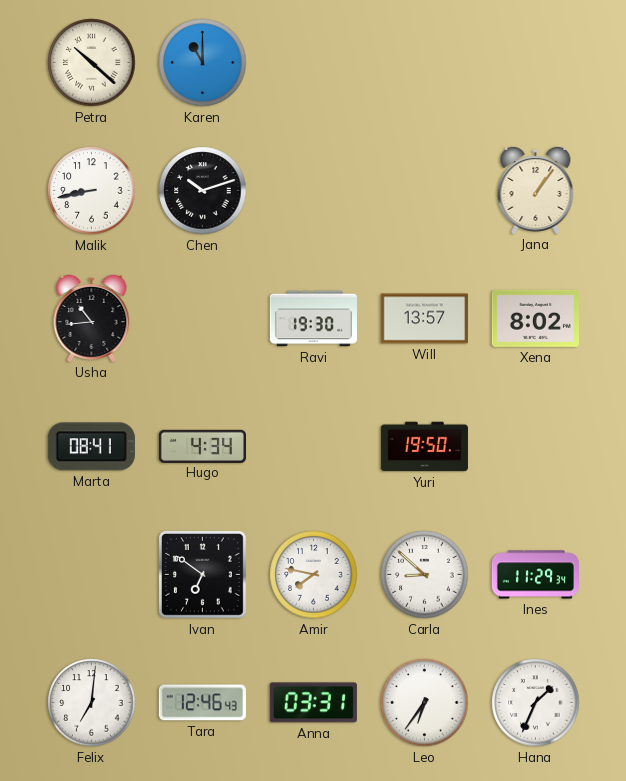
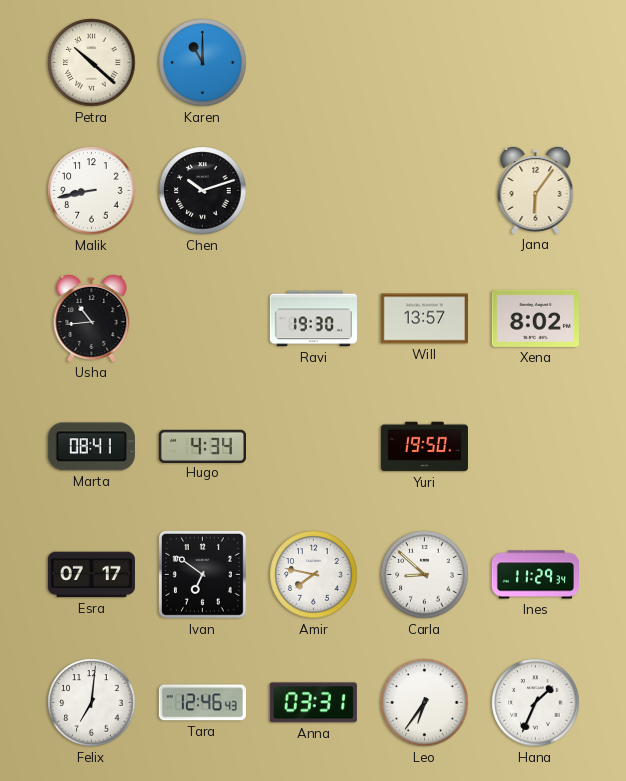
Jana: 1:06 -> 6:06
Esra: none -> 07:17
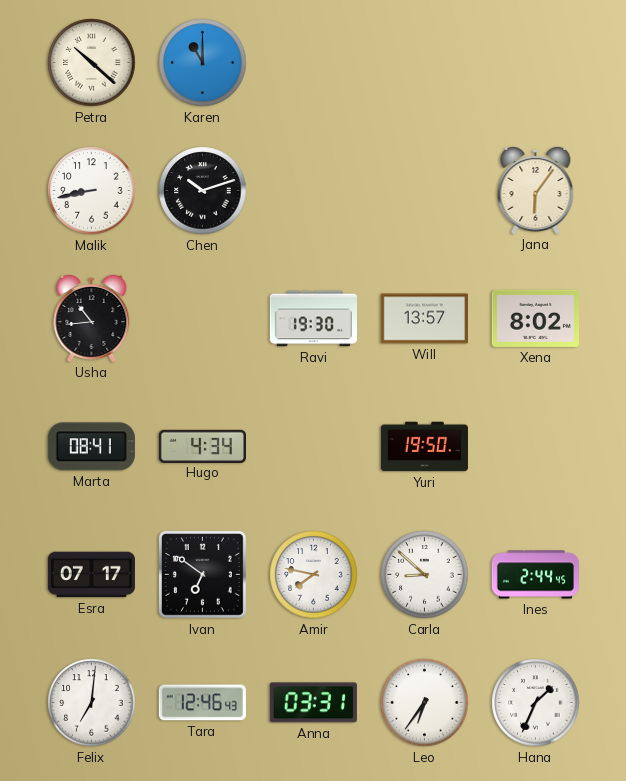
Ines: 11:29 -> 2:44
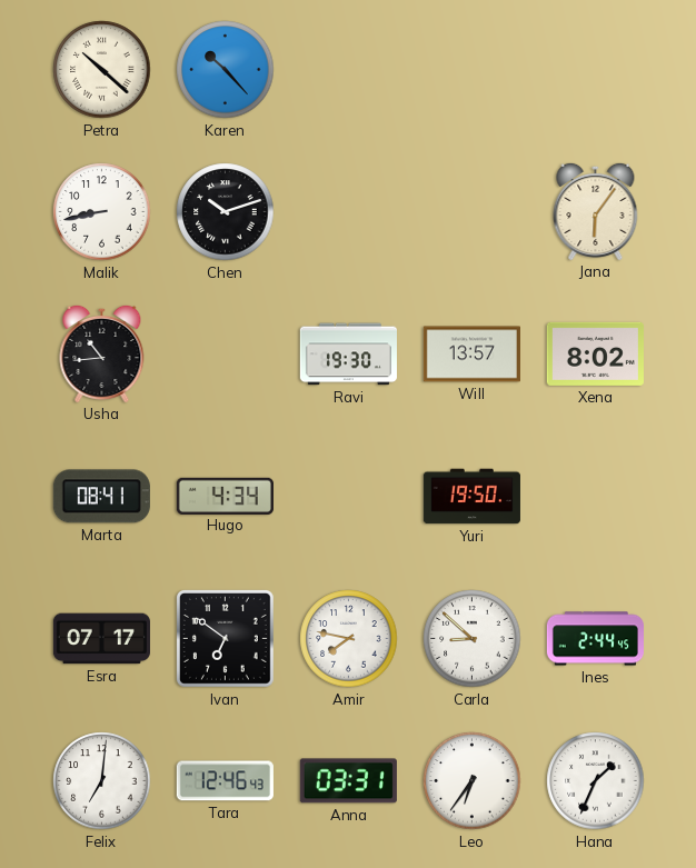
Karen: 11:00 -> 10:23
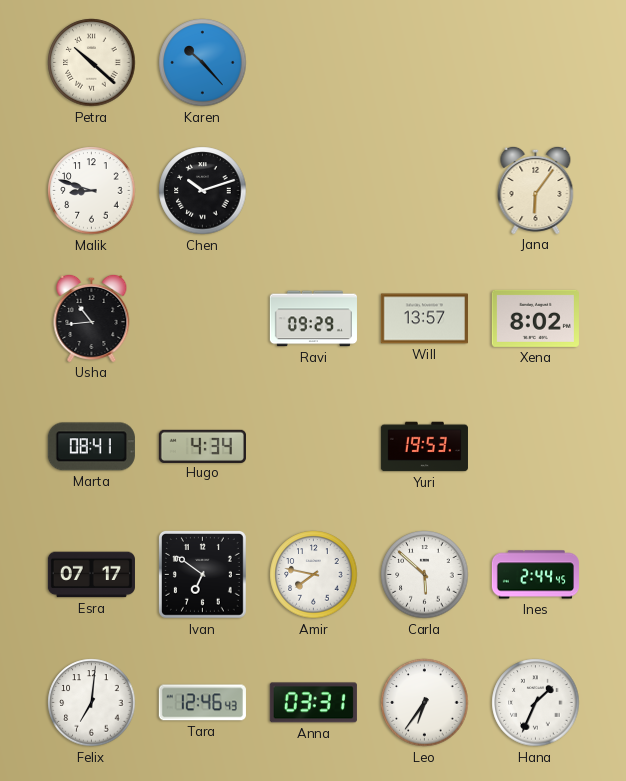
Malik: 8:43 -> 8:48
Ravi: 19:30 -> 09:29
Yuri: 19:50 -> 19:53
Carla: 8:52 -> 5:52
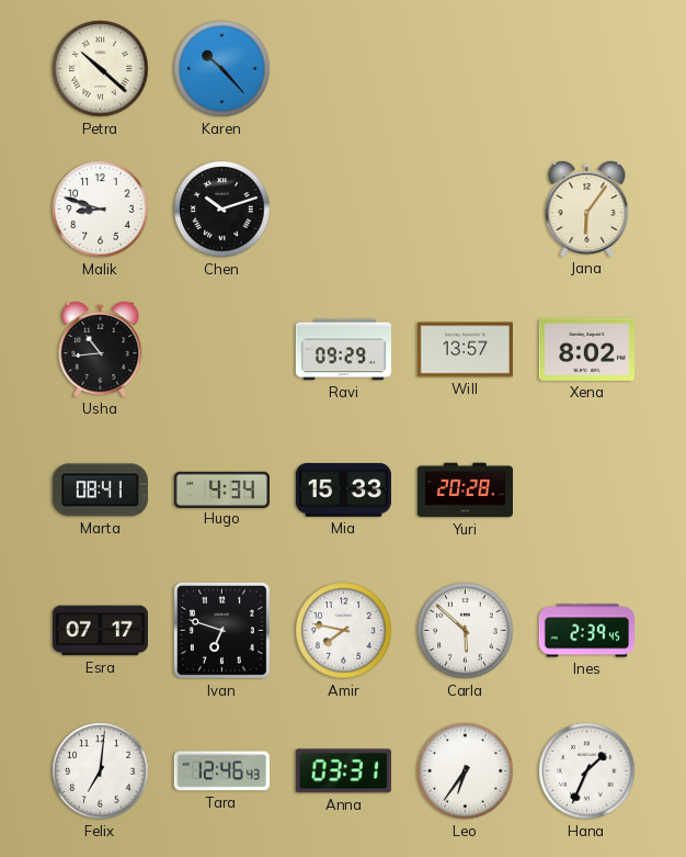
Mia: none -> 15:33
Yuri: 19:53 -> 20:28
Ivan: 6:51 -> 6:48
Ines: 2:44 -> 2:39
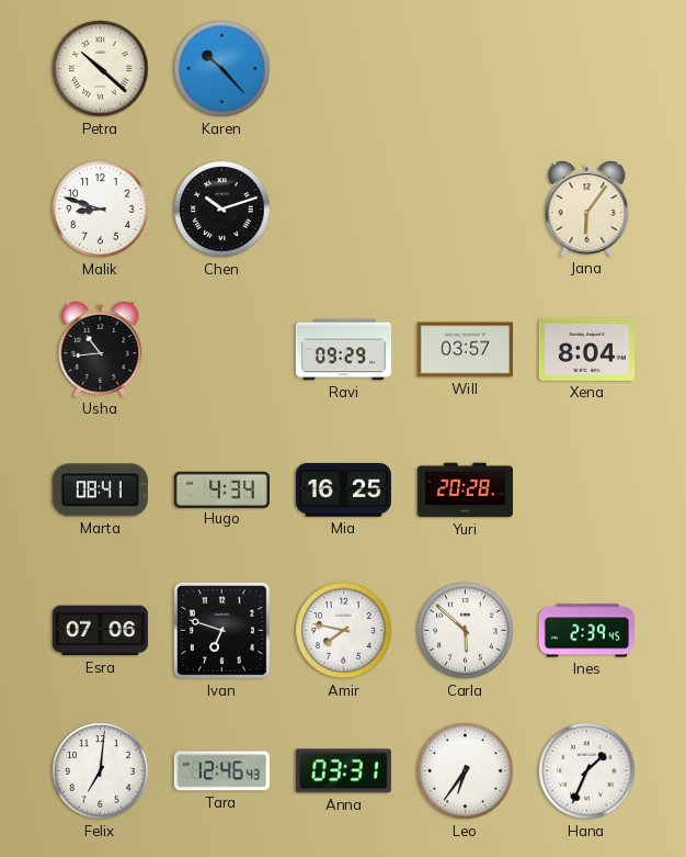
Will: 13:57 -> 03:57
Xena: 8:02 -> 8:04
Mia: 15:33 -> 16:25
Esra: 07:17 -> 07:06
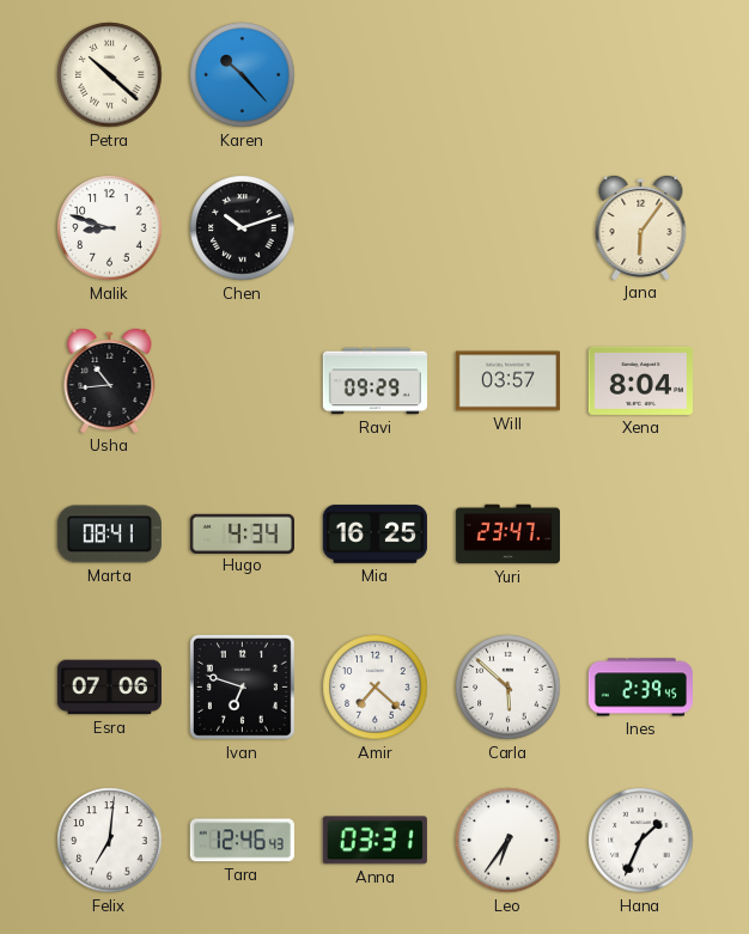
Yuri: 20:28 -> 23:47
Amir: 7:47 -> 7:22
